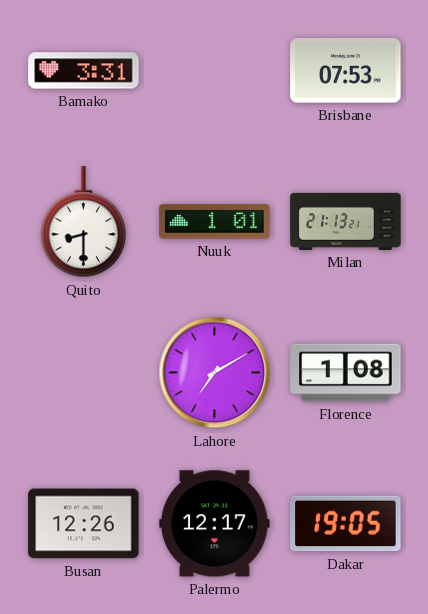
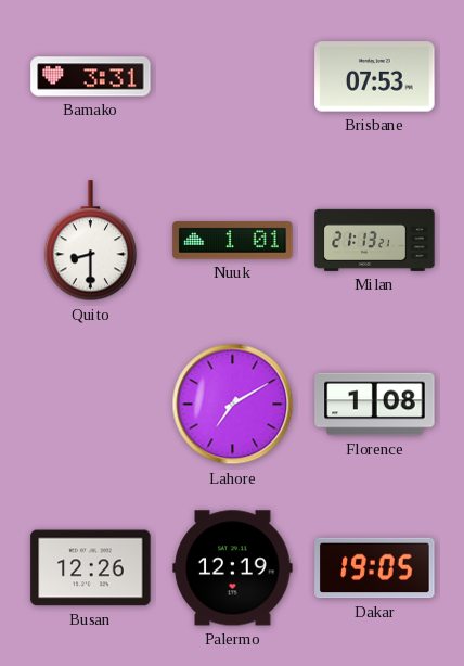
Palermo: 12:17 -> 12:19
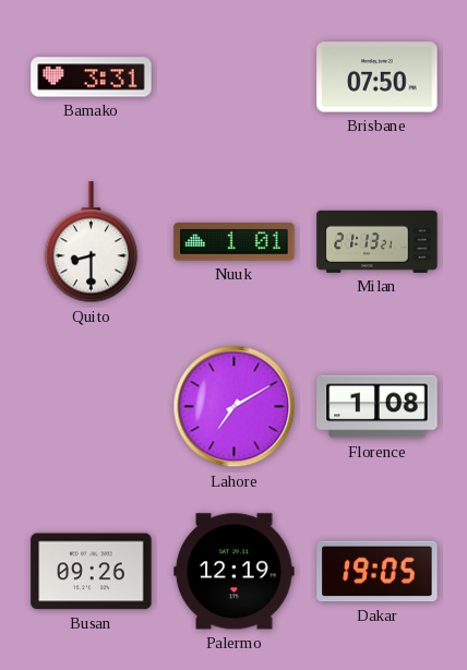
Brisbane: 07:53 -> 07:50
Busan: 12:26 -> 09:26
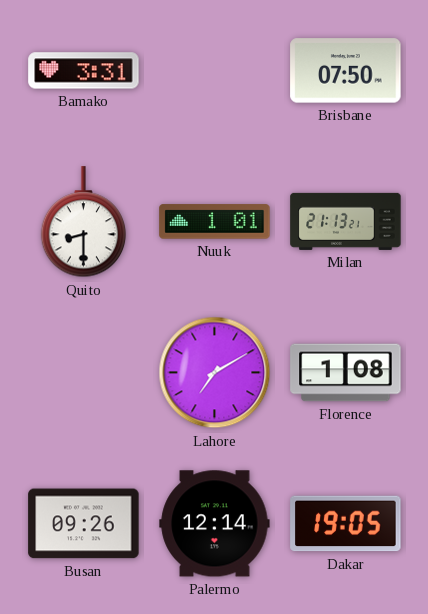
Palermo: 12:19 -> 12:14
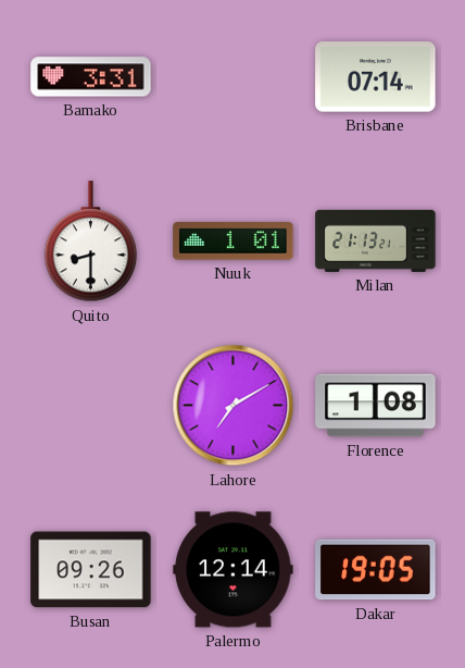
Brisbane: 07:50 -> 07:14
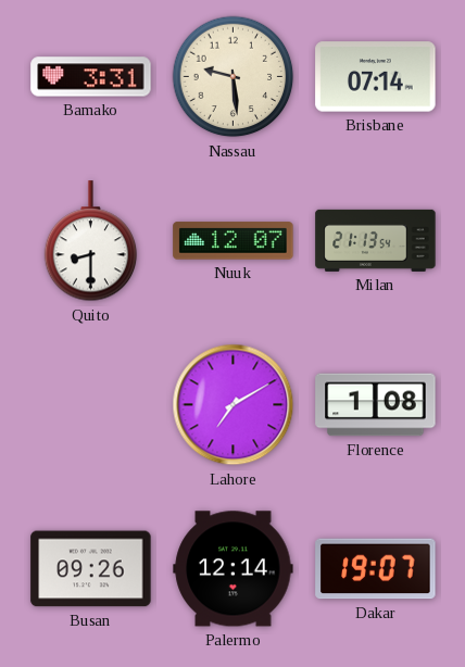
Nassau: none -> 9:29
Nuuk: 1:01 -> 12:07
Milan: 21:13:21 -> 21:13:54
Dakar: 19:05 -> 19:07
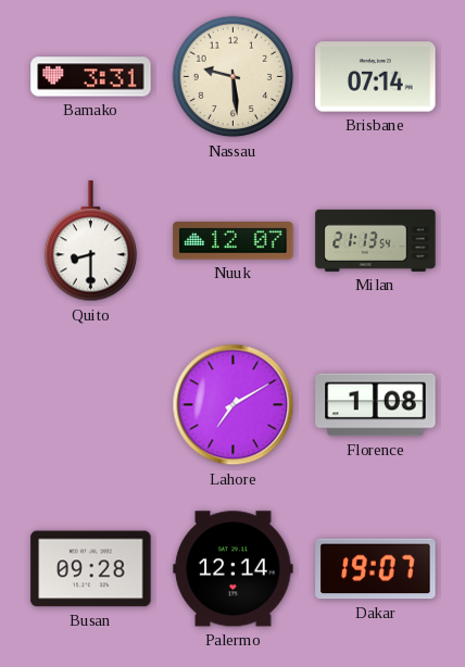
Busan: 09:26 -> 09:28
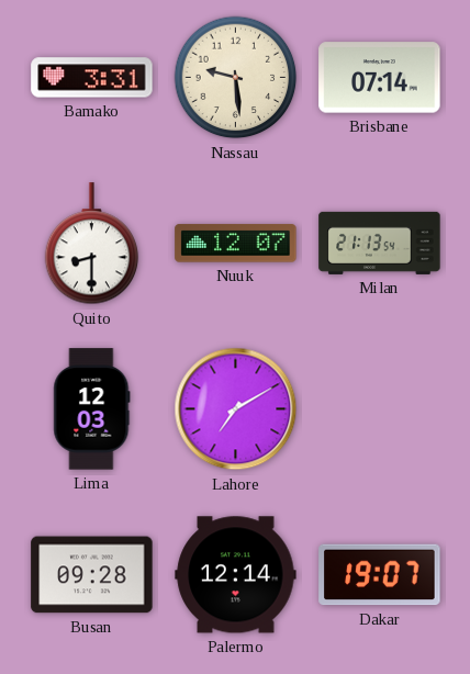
Lima: none -> 12:03
Florence: 1:08 -> none
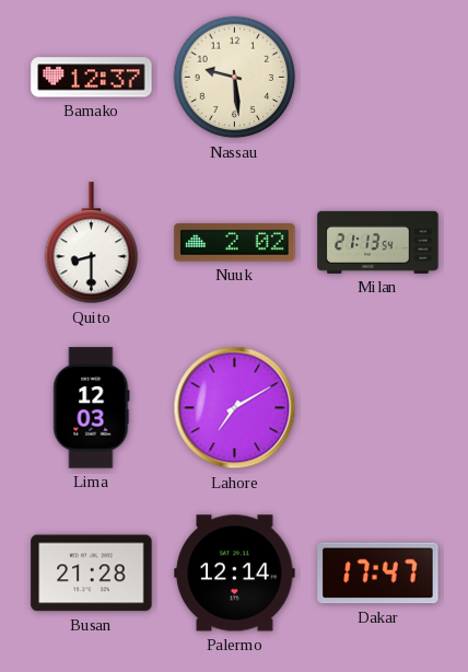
Bamako: 3:31 -> 12:37
Brisbane: 07:14 -> none
Nuuk: 12:07 -> 2:02
Busan: 09:28 -> 21:28
Dakar: 19:07 -> 17:47
